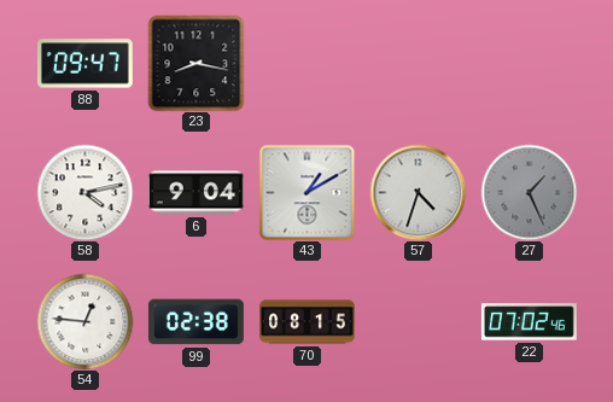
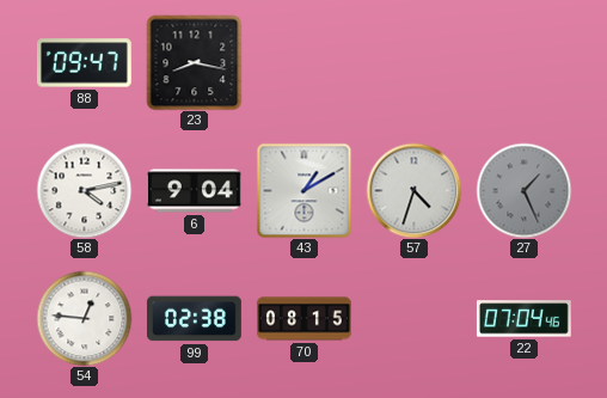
22: 07:02 -> 07:04
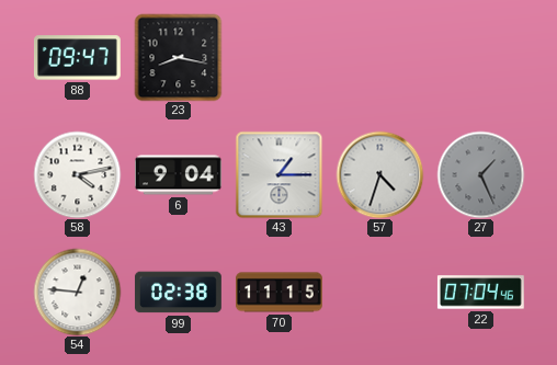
43: 1:10 -> 1:15
70: 08:15 -> 11:15
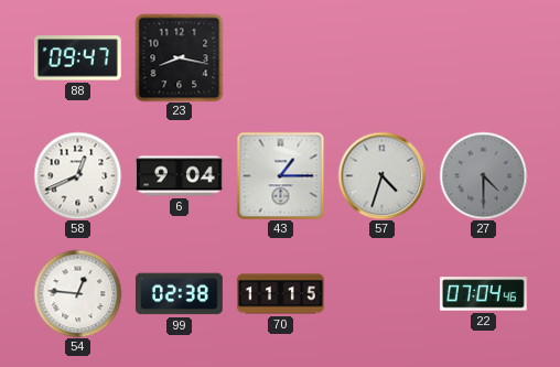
58: 4:13 -> 12:41
27: 1:26 -> 4:30
